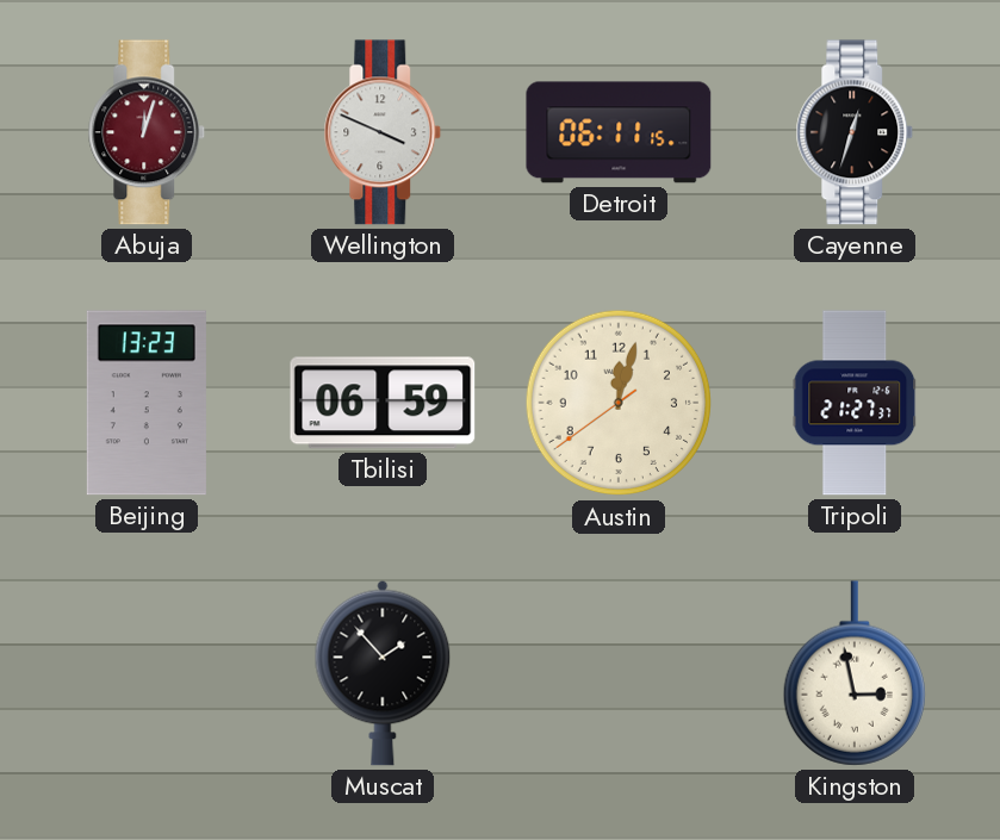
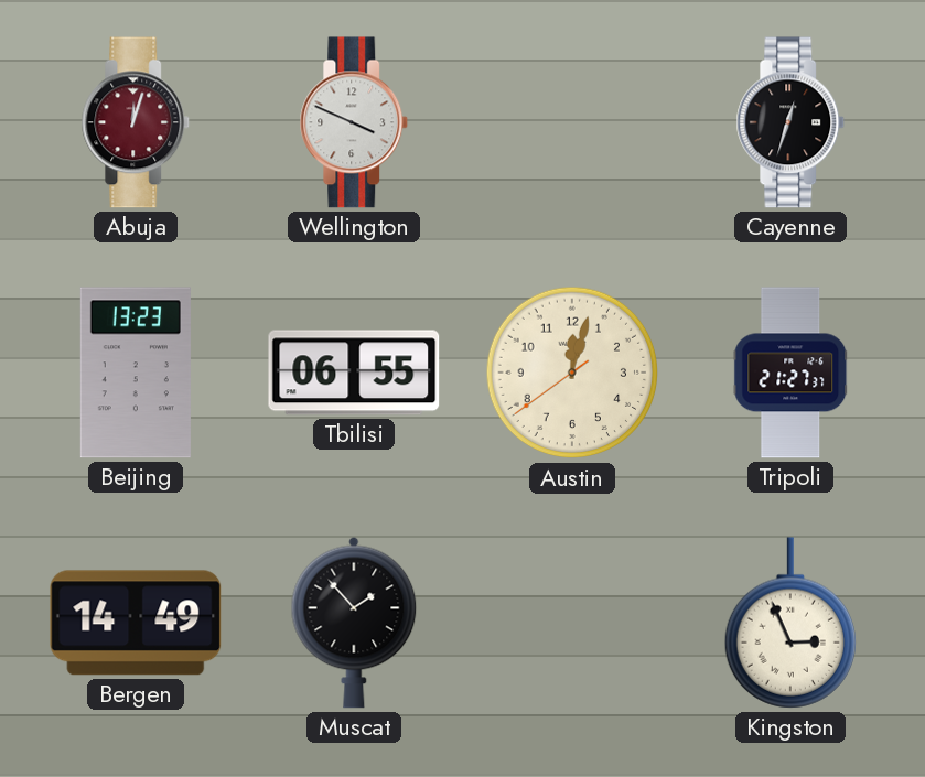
Detroit: 06:11 -> none
Tbilisi: 06:59 -> 06:55
Bergen: none -> 14:49
Kingston: 2:58 -> 2:56
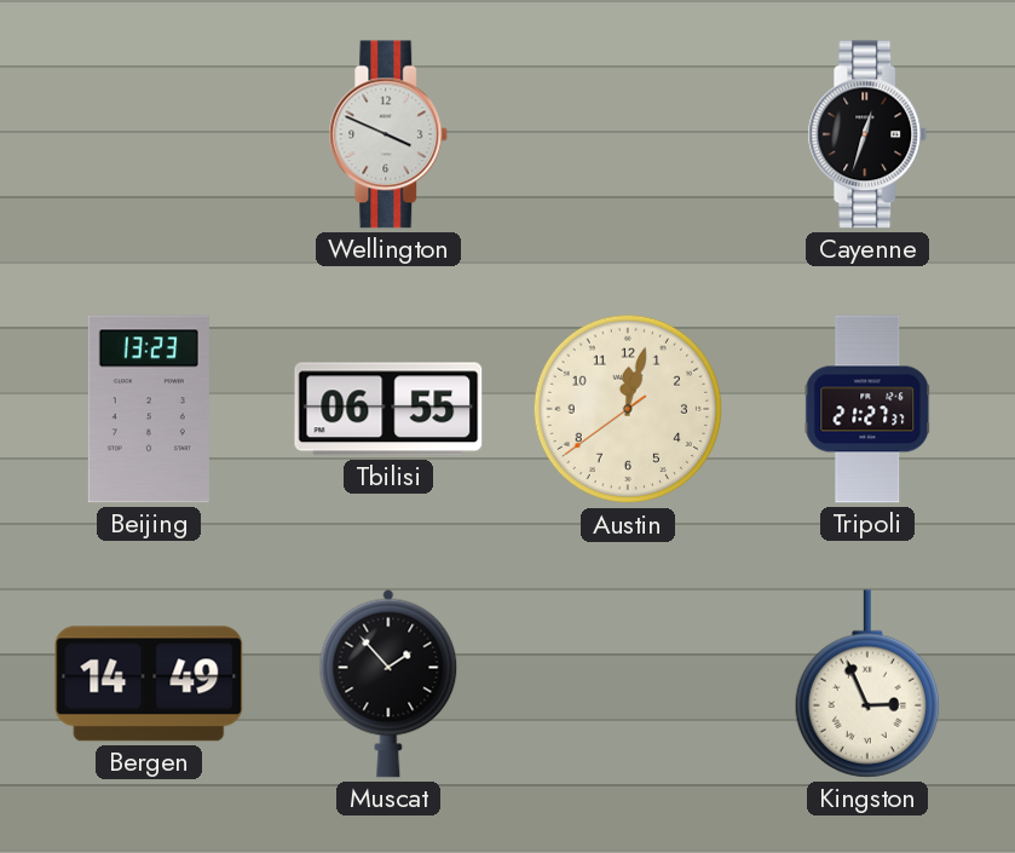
Abuja: 12:03 -> none
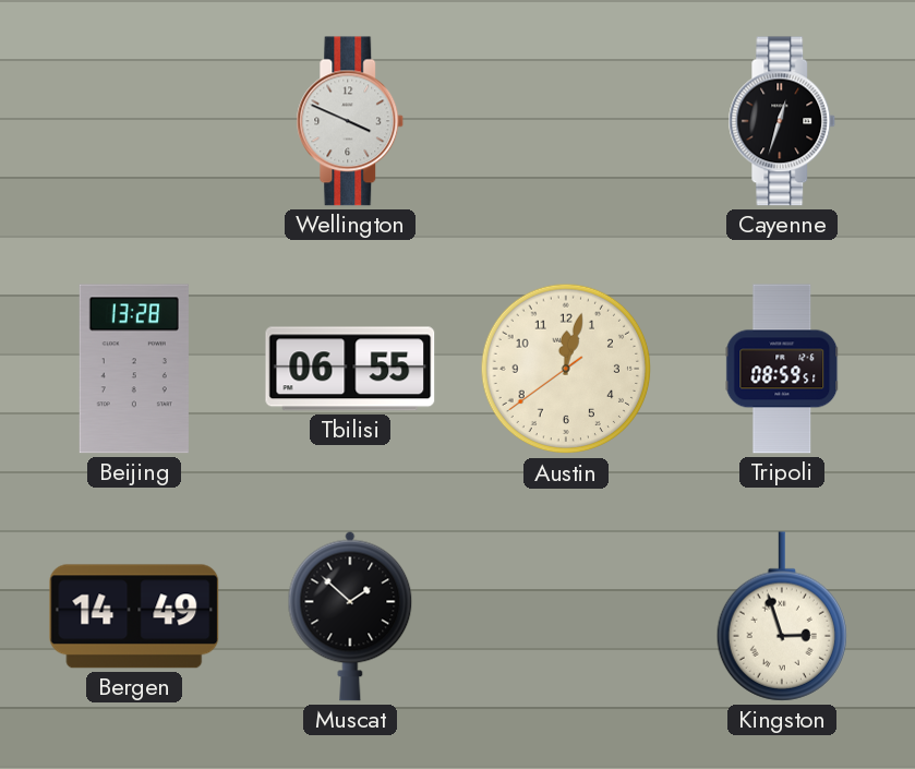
Beijing: 13:23 -> 13:28
Tripoli: 21:27 -> 08:59
Muscat: 1:53 -> 1:52
Kingston: 2:56 -> 2:57
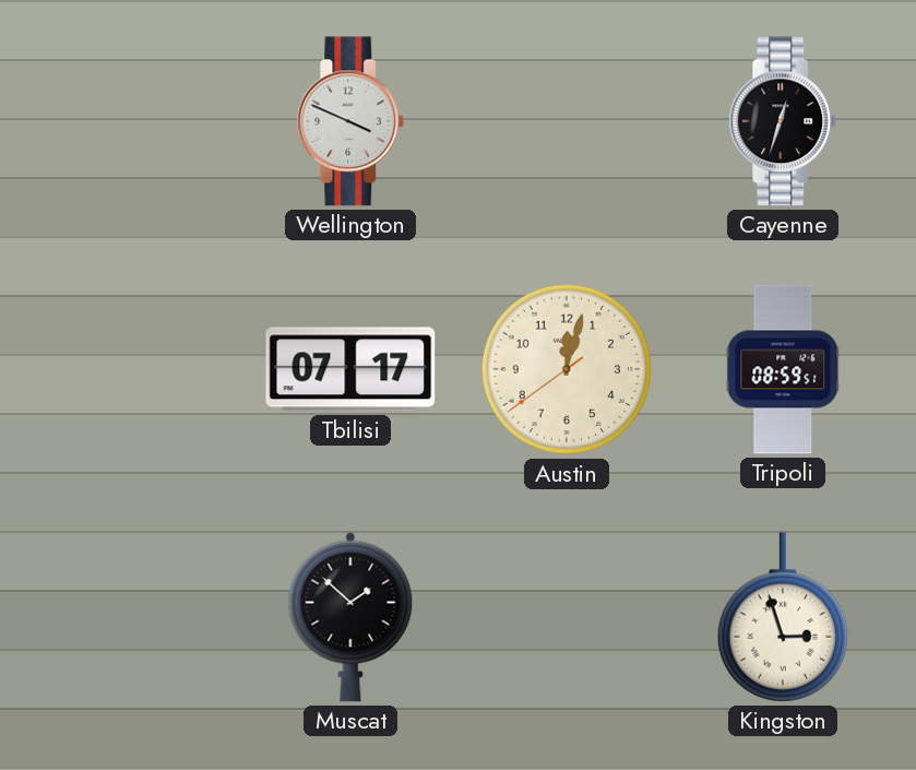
Beijing: 13:28 -> none
Tbilisi: 06:55 -> 07:17
Bergen: 14:49 -> none
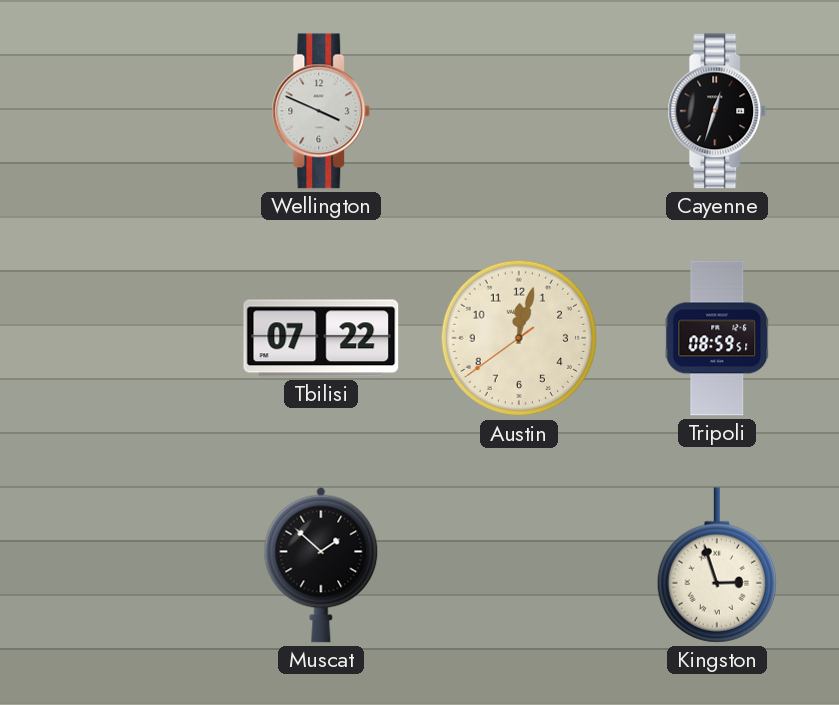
Tbilisi: 07:17 -> 07:22
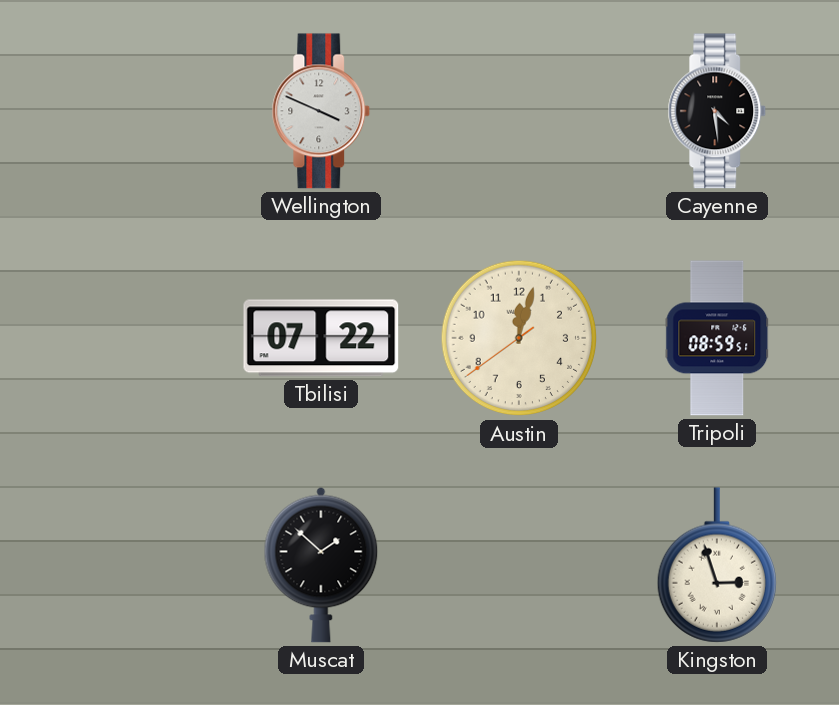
Cayenne: 12:33 -> 4:29
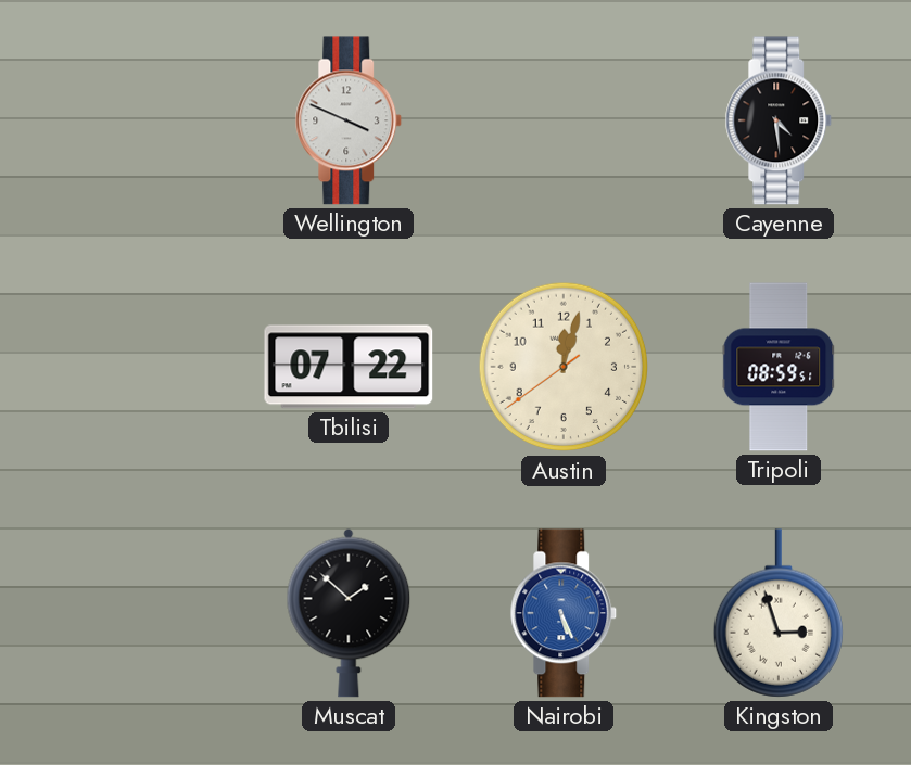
Nairobi: none -> 5:26
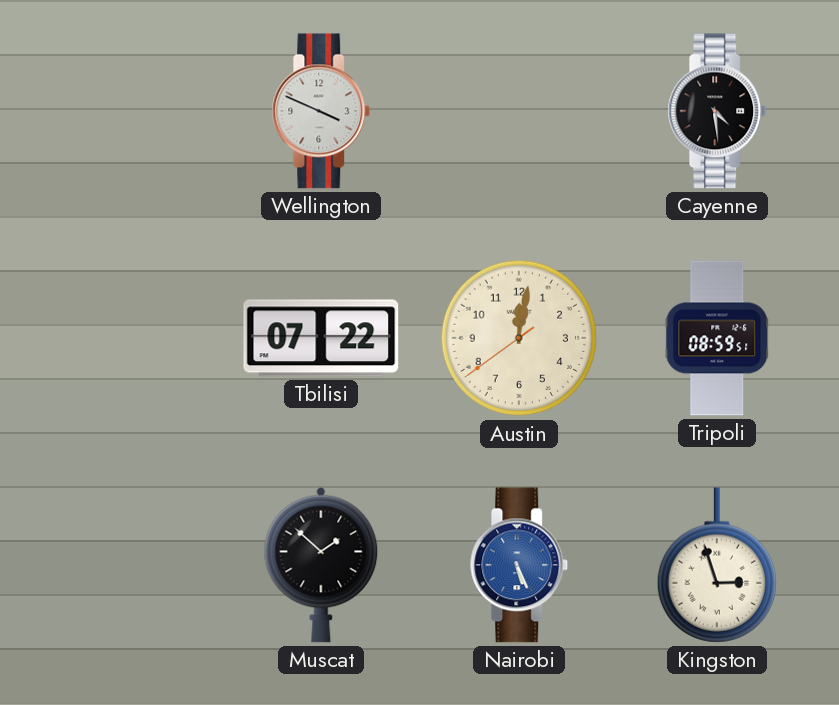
Austin: 12:02 -> 12:01
